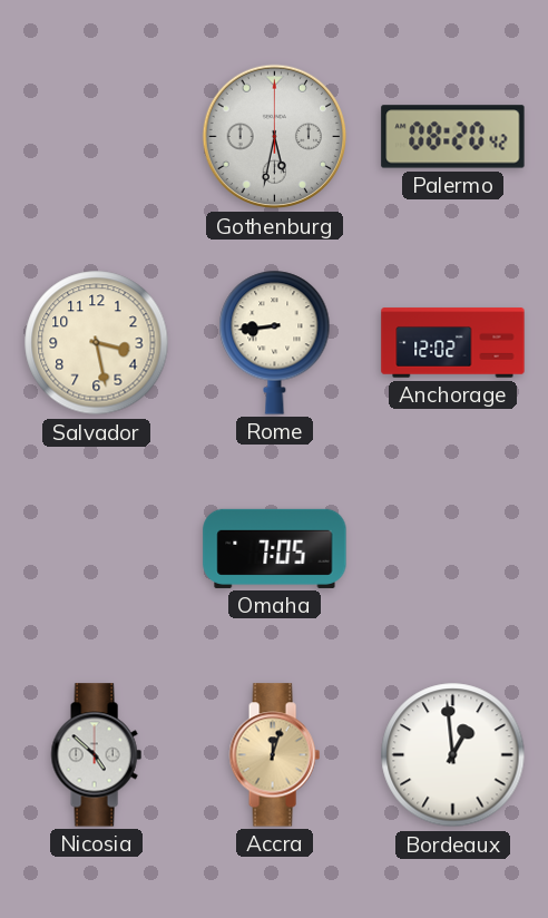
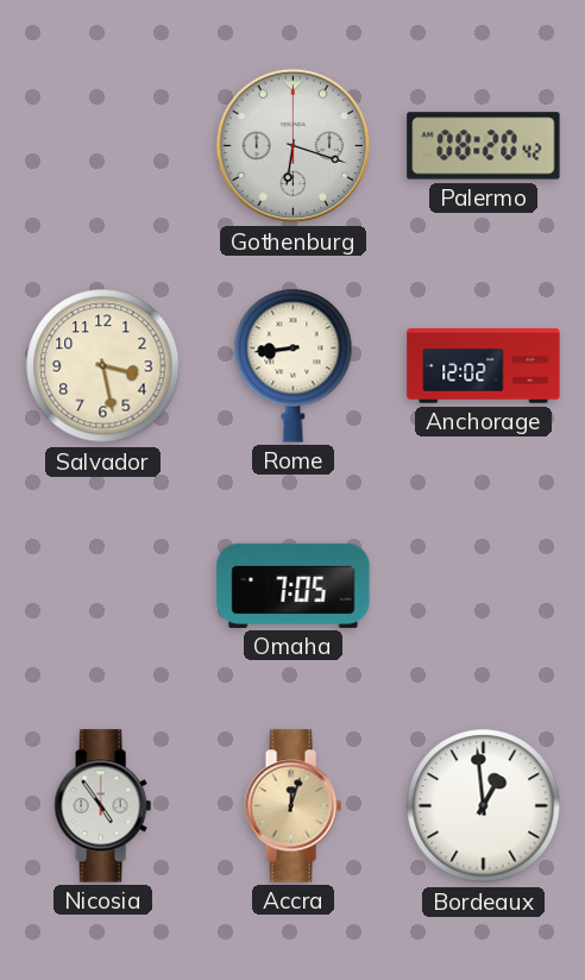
Gothenburg: 5:32 -> 6:18
Nicosia: 4:52 -> 4:54
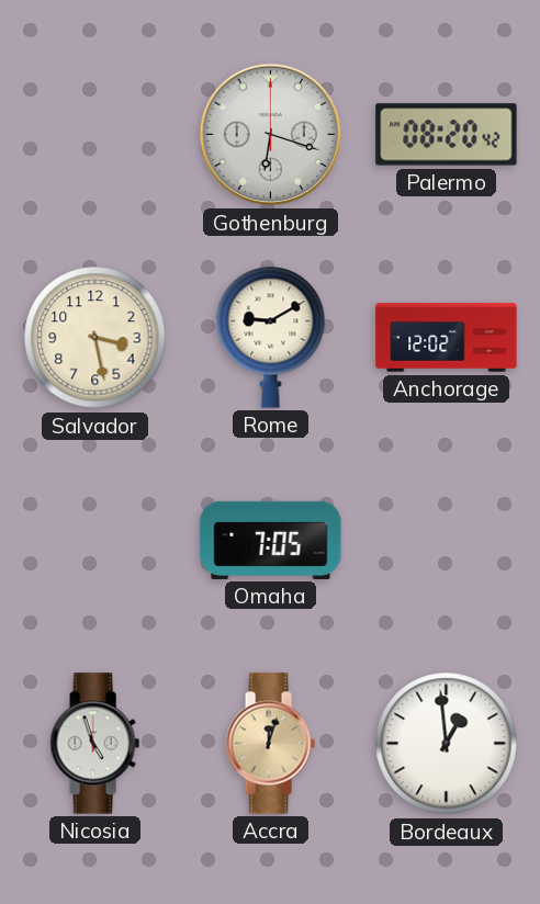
Rome: 8:44 -> 9:10
Nicosia: 4:54 -> 4:57
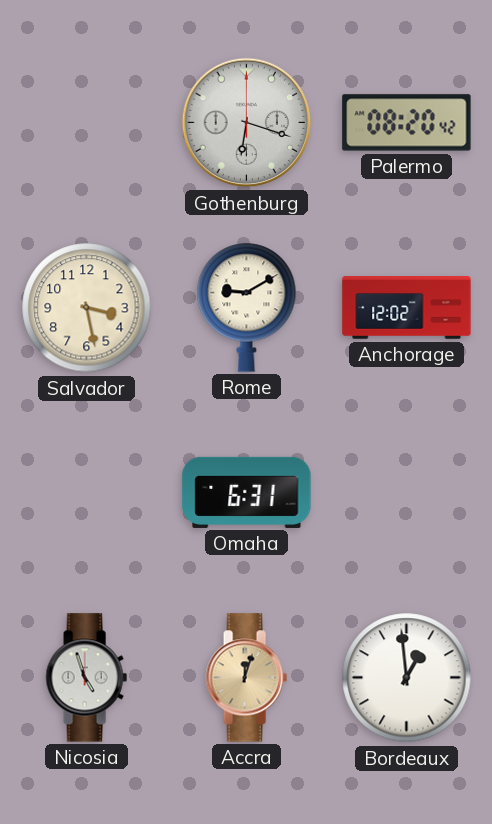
Omaha: 7:05 -> 6:31
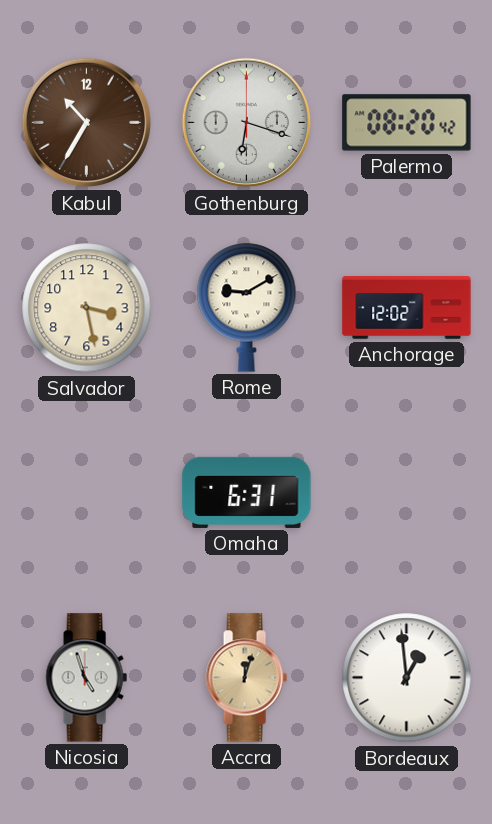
Kabul: none -> 10:35
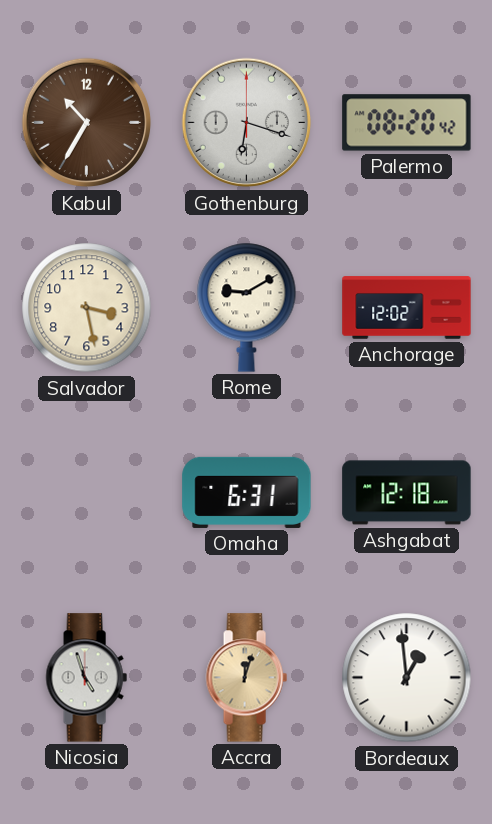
Ashgabat: none -> 12:18
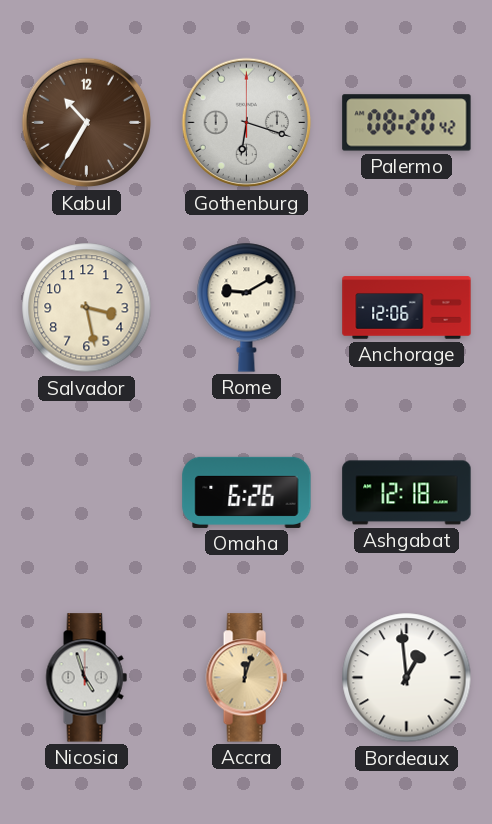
Anchorage: 12:02 -> 12:06
Omaha: 6:31 -> 6:26
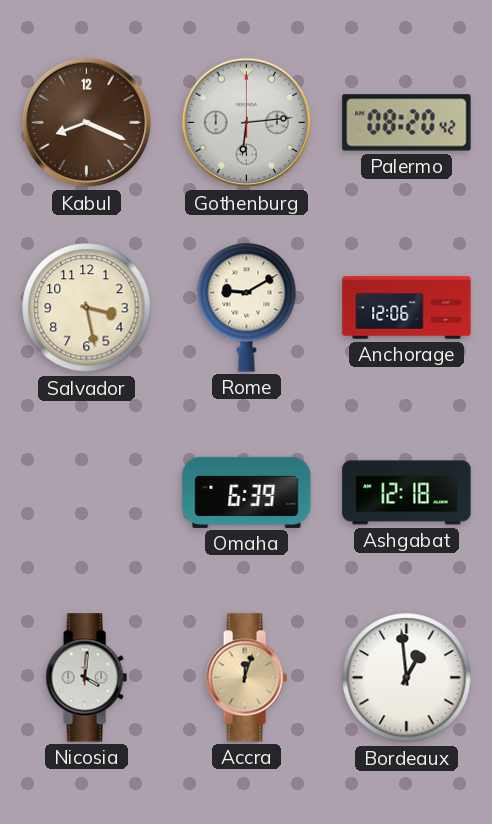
Kabul: 10:35 -> 8:19
Gothenburg: 6:18 -> 6:14
Omaha: 6:26 -> 6:39
Nicosia: 4:57 -> 4:01
